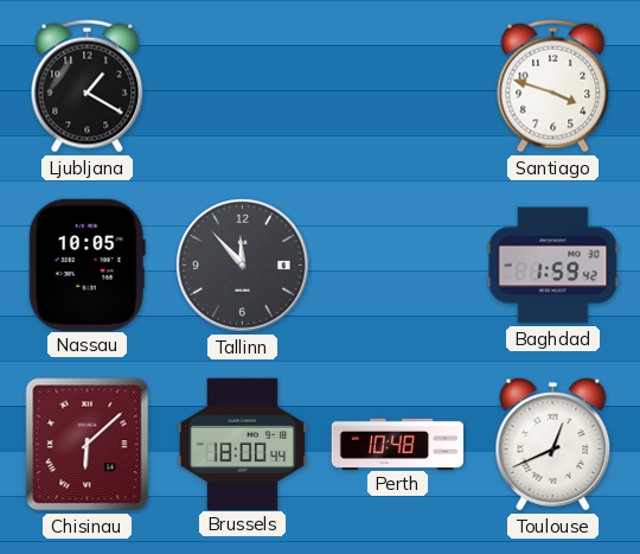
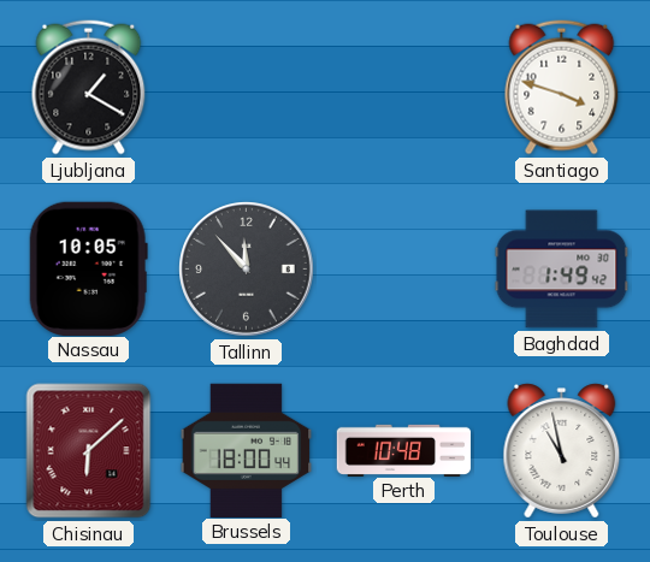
Baghdad: 1:59 -> 1:49
Toulouse: 12:41 -> 10:58
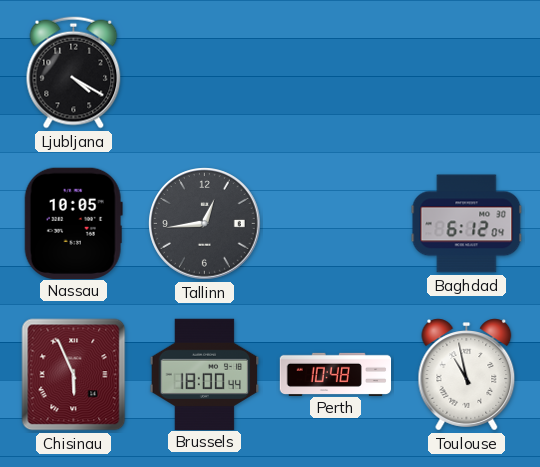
Ljubljana: 1:20 -> 4:20
Santiago: 3:48 -> none
Tallinn: 11:53 -> 12:44
Baghdad: 1:49 -> 6:12
Chisinau: 6:08 -> 5:56
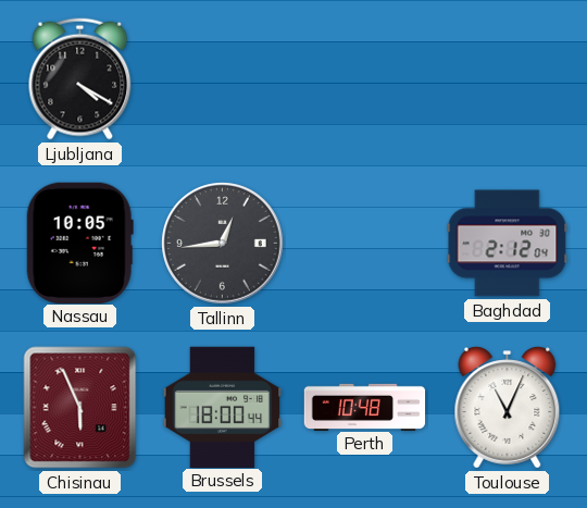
Baghdad: 6:12 -> 2:12
Toulouse: 10:58 -> 11:04
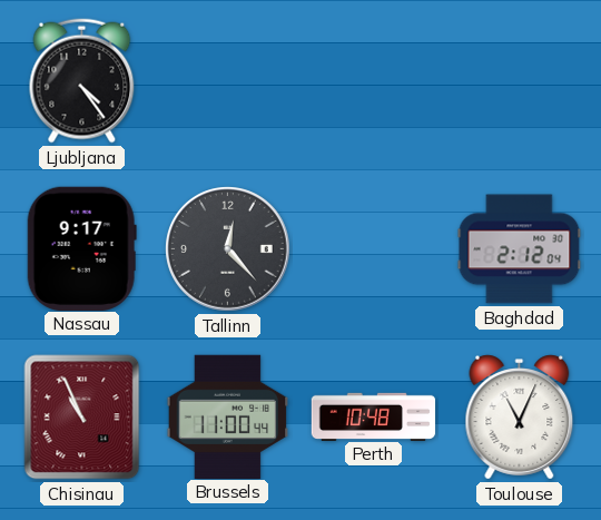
Ljubljana: 4:20 -> 4:24
Nassau: 10:05 -> 9:17
Tallinn: 12:44 -> 12:23
Chisinau: 5:56 -> 10:56
Brussels: 18:00 -> 11:00
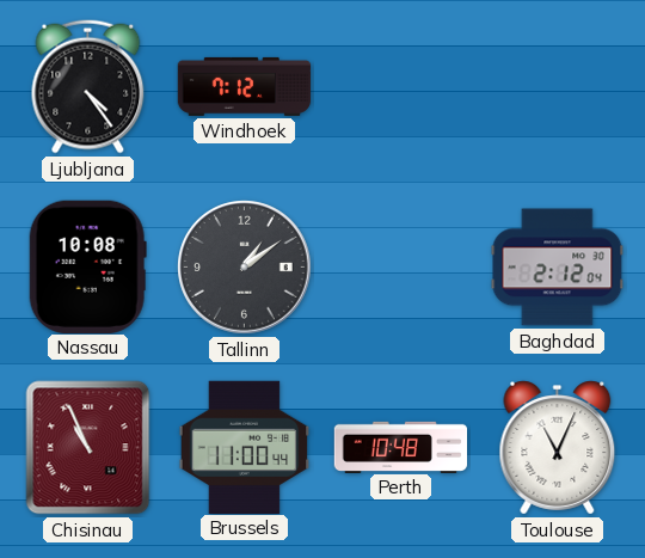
Windhoek: none -> 7:12
Nassau: 9:17 -> 10:08
Tallinn: 12:23 -> 1:09
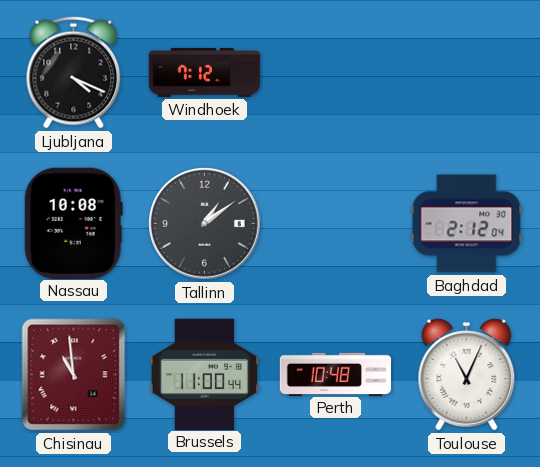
Ljubljana: 4:24 -> 4:19
Chisinau: 10:56 -> 10:59
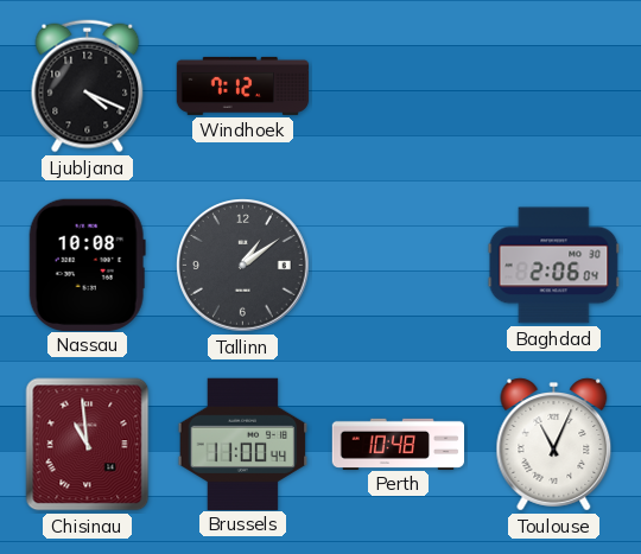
Baghdad: 2:12 -> 2:06
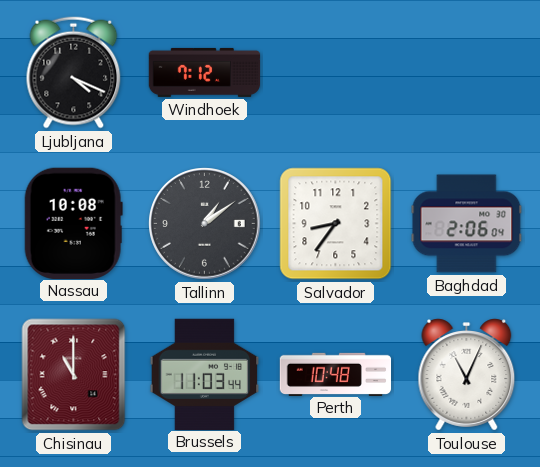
Salvador: none -> 8:36
Chisinau: 10:59 -> 11:00
Brussels: 11:00 -> 11:03
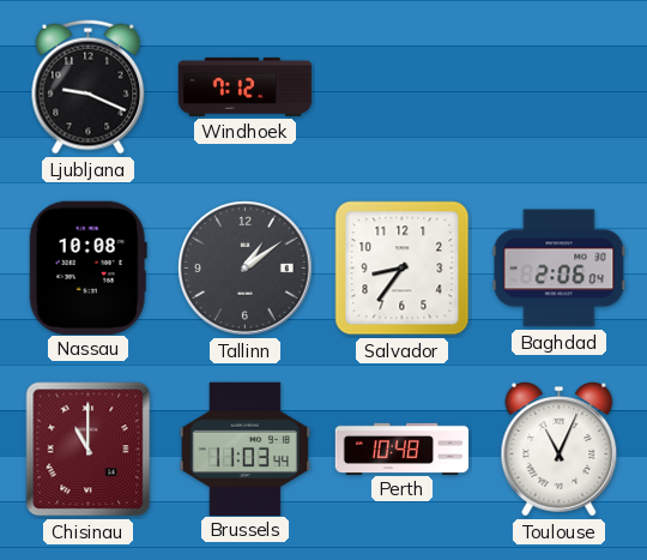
Ljubljana: 4:19 -> 9:19
